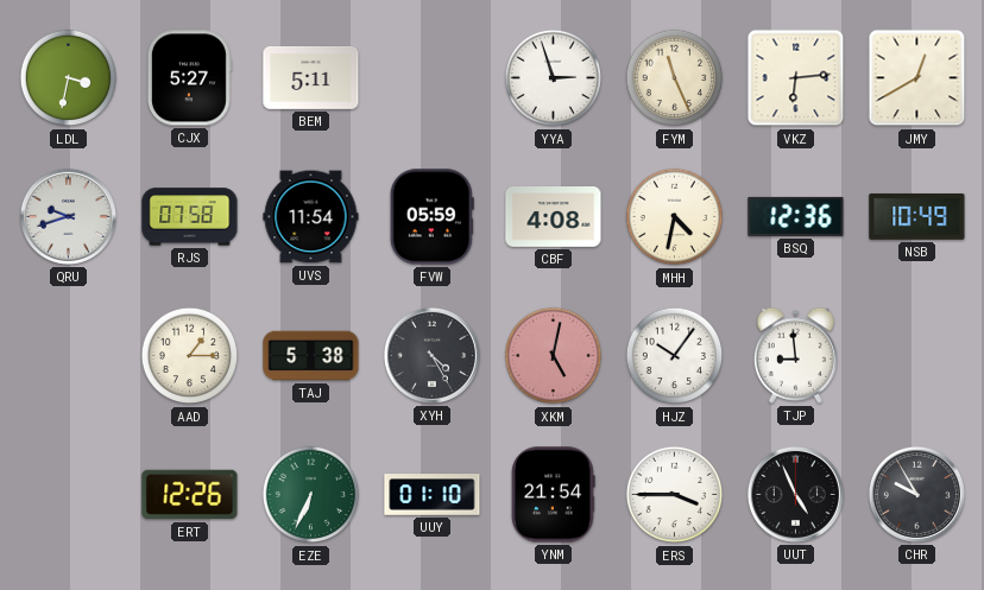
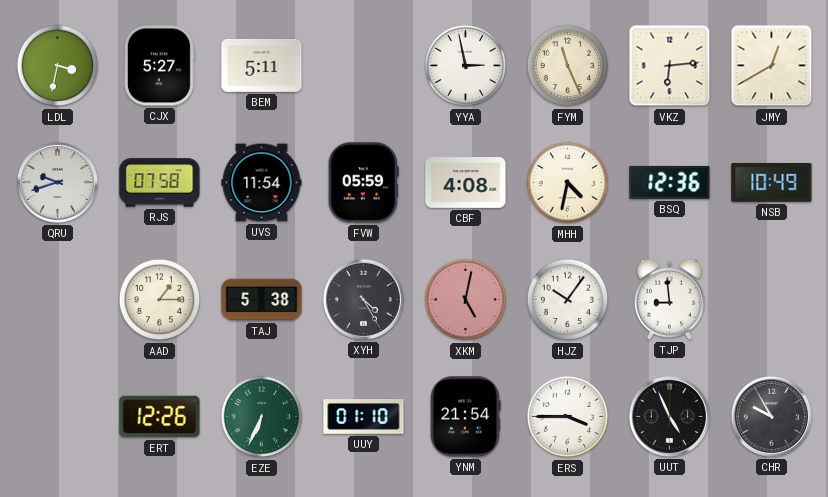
YYA: 2:57 -> 2:58
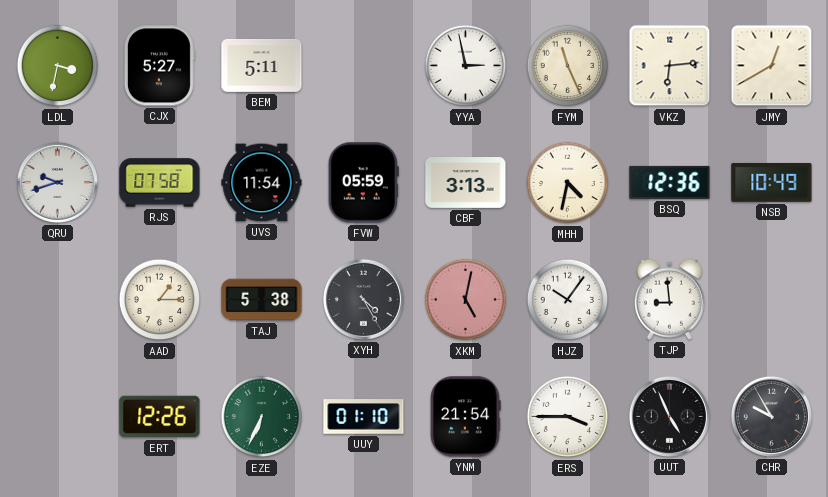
CBF: 4:08 -> 3:13
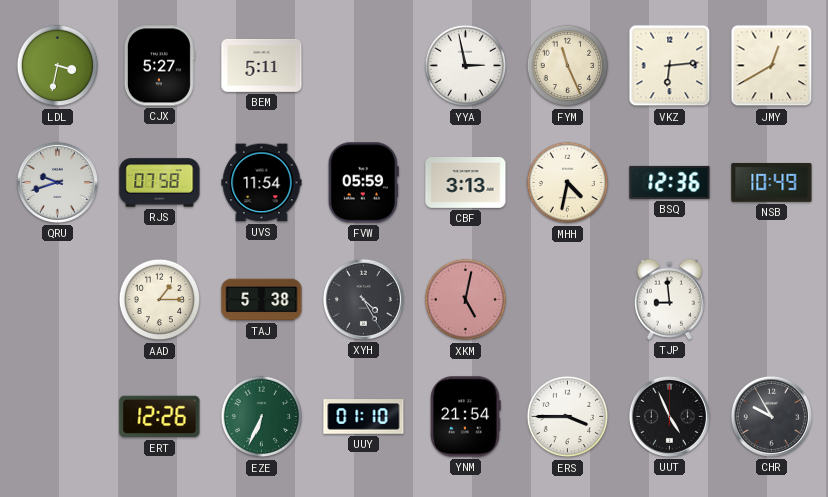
HJZ: 10:06 -> none
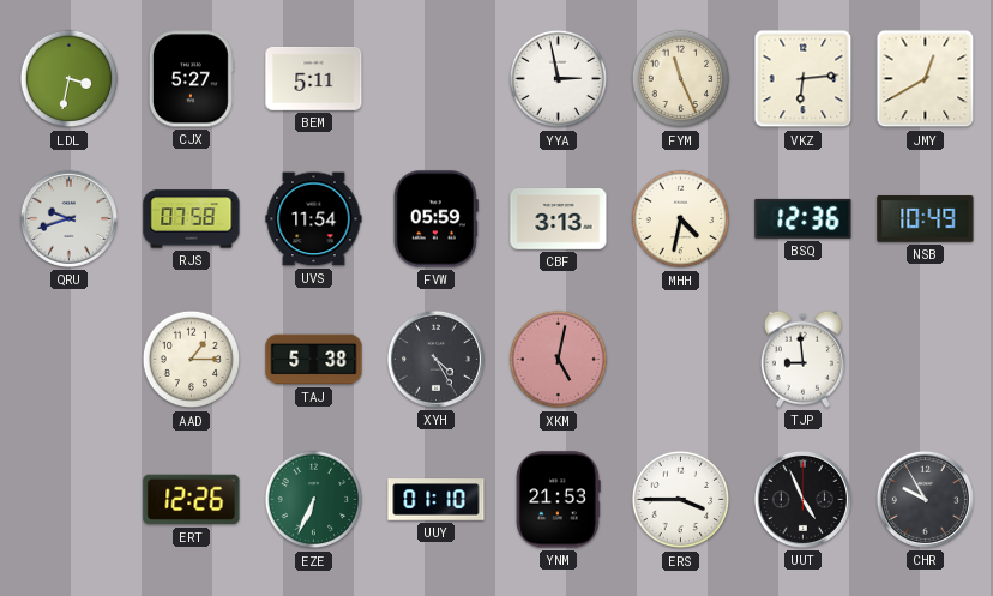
YNM: 21:54 -> 21:53
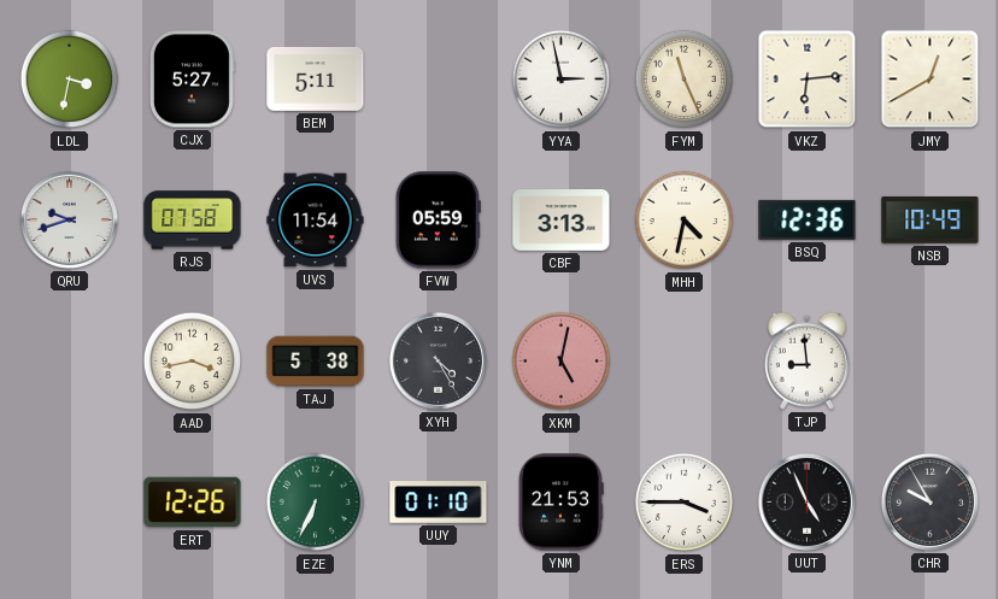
AAD: 1:15 -> 3:43
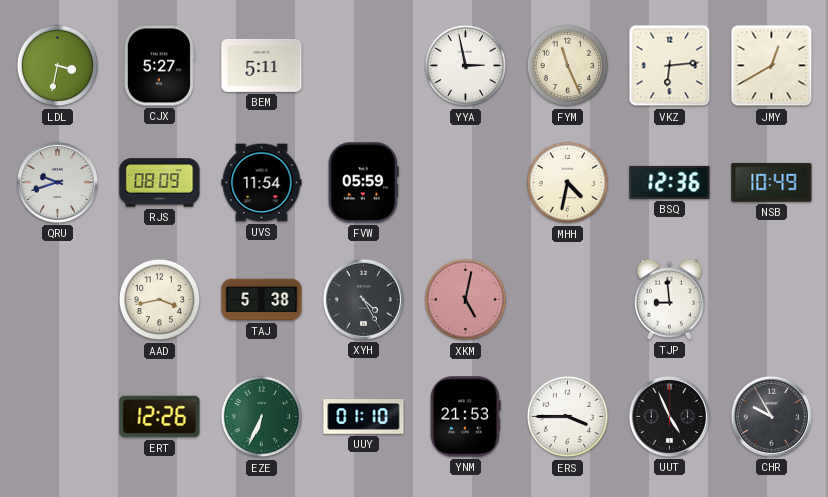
RJS: 07:58 -> 08:09
CBF: 3:13 -> none
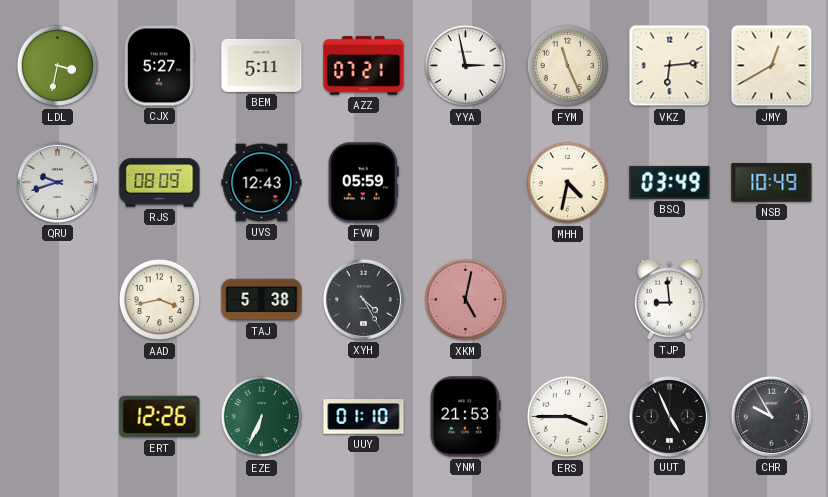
AZZ: none -> 07:21
UVS: 11:54 -> 12:43
BSQ: 12:36 -> 03:49
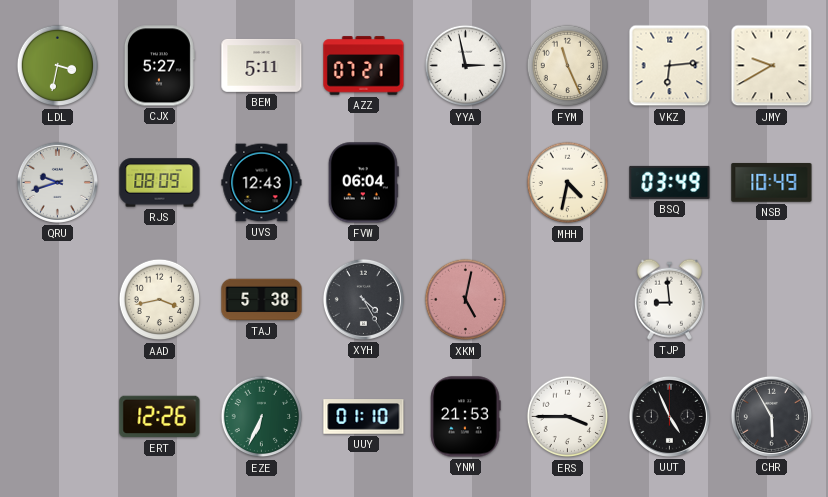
JMY: 12:40 -> 9:40
FVW: 05:59 -> 06:04
CHR: 9:55 -> 5:55
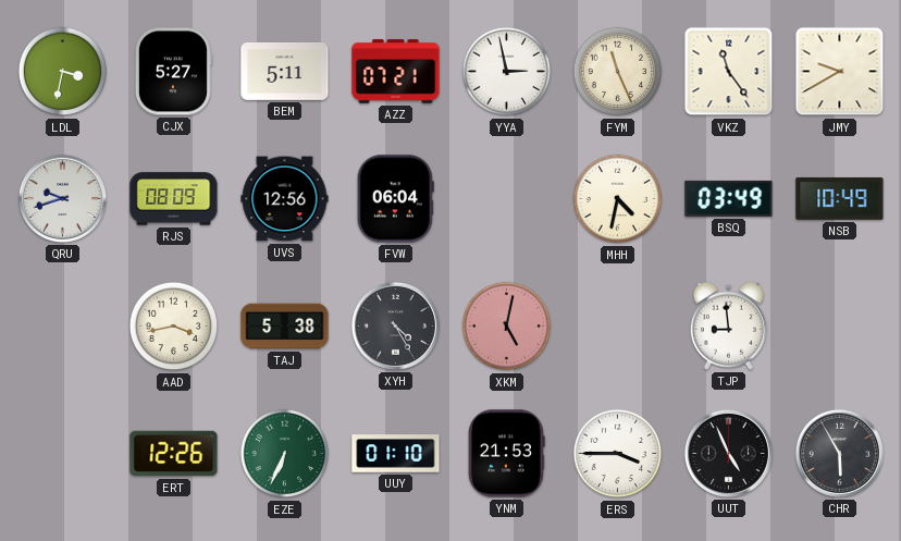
VKZ: 6:14 -> 11:24
UVS: 12:43 -> 12:56
